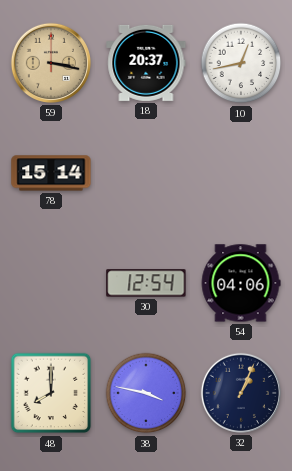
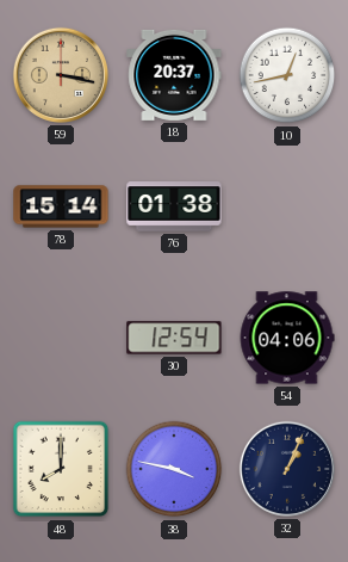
76: none -> 01:38
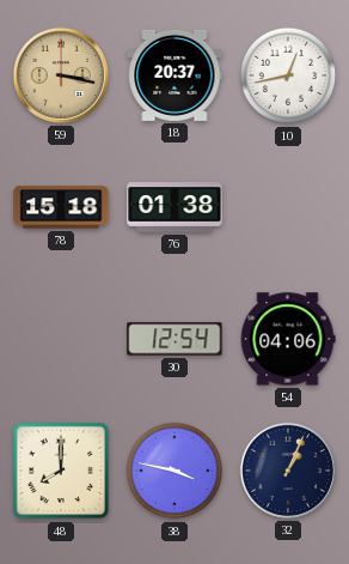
78: 15:14 -> 15:18
